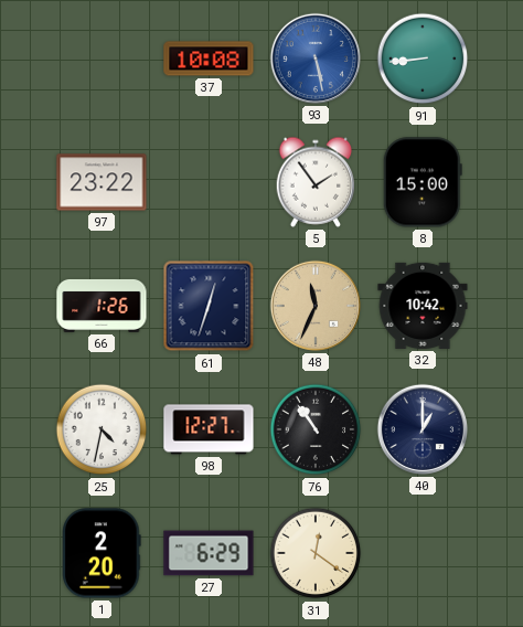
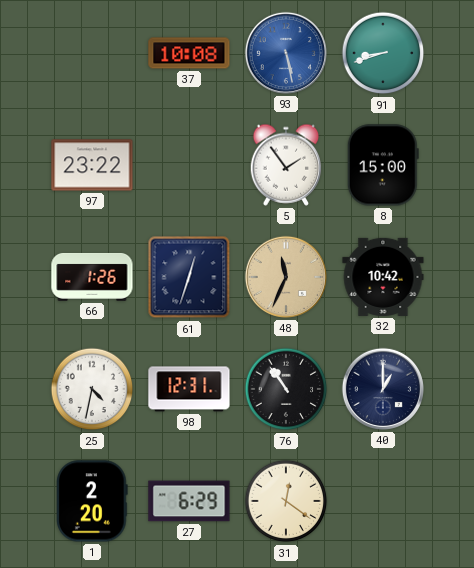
91: 8:44 -> 8:42
98: 12:27 -> 12:31
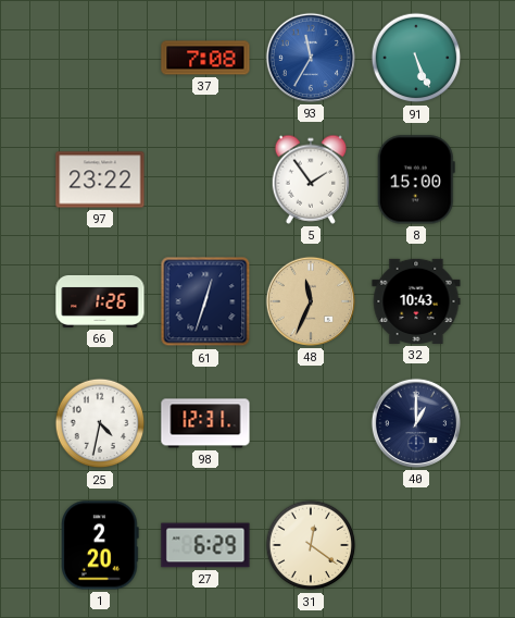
37: 10:08 -> 7:08
93: 5:28 -> 11:35
91: 8:42 -> 5:26
32: 10:42 -> 10:43
76: 10:54 -> none
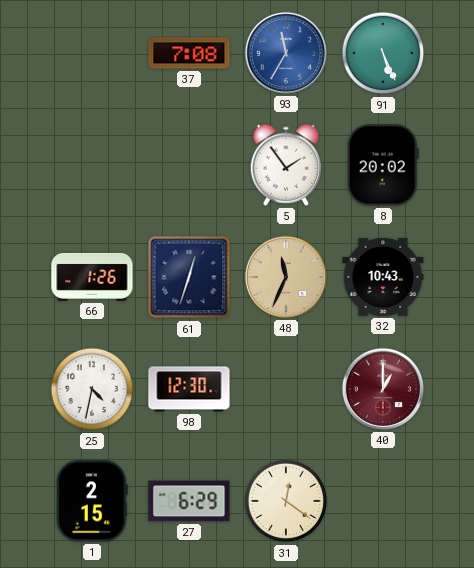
97: 23:22 -> none
8: 15:00 -> 20:02
98: 12:31 -> 12:30
40 dial: navy -> burgundy
1: 2:20 -> 2:15
